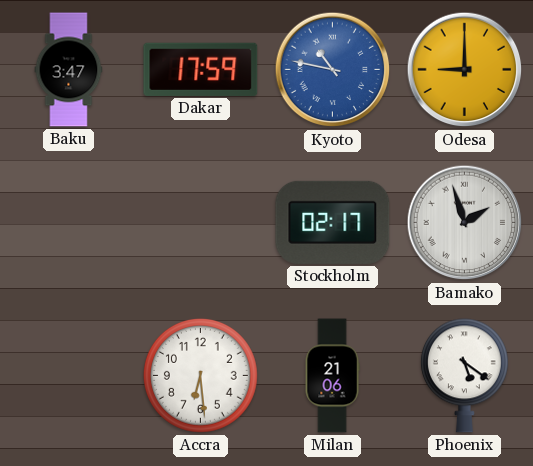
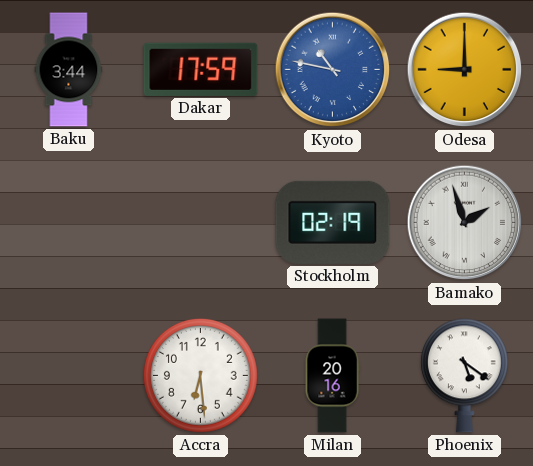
Baku: 3:47 -> 3:44
Stockholm: 02:17 -> 02:19
Milan: 21:06 -> 20:16
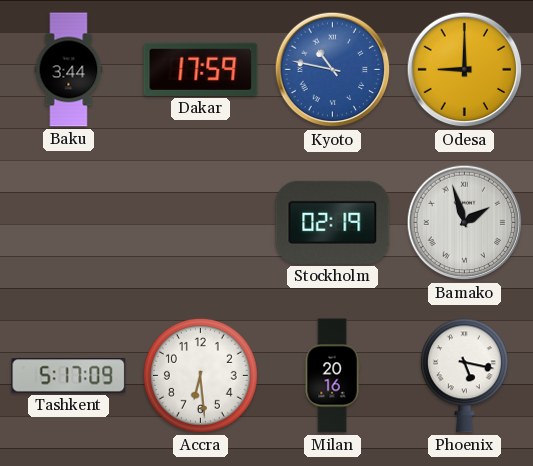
Tashkent: none -> 5:17
Phoenix: 5:21 -> 5:17
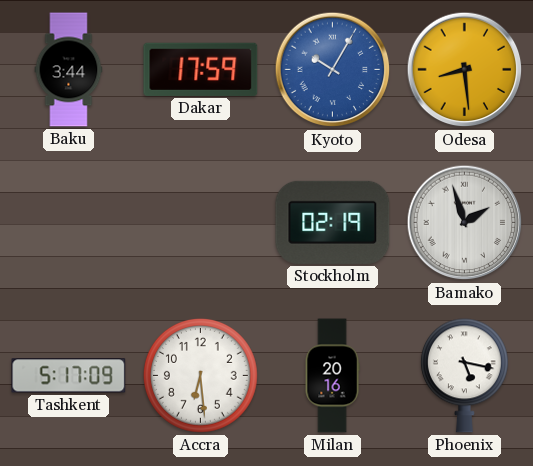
Kyoto: 10:47 -> 10:05
Odesa: 9:00 -> 8:29
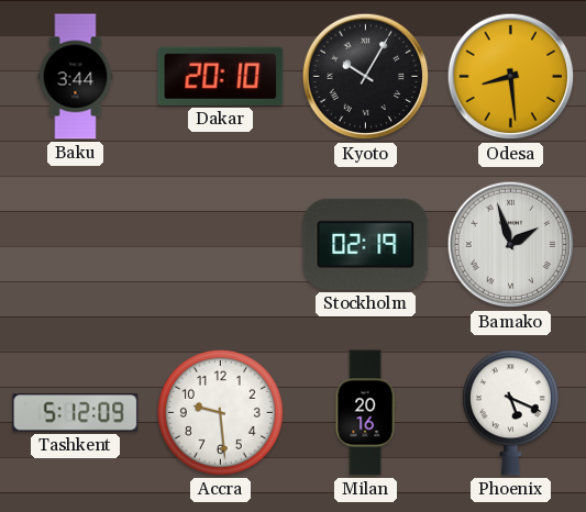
Dakar: 17:59 -> 20:10
Kyoto dial: blue -> black
Tashkent: 5:17 -> 5:12
Accra: 6:29 -> 9:29
Phoenix: 5:17 -> 5:19
